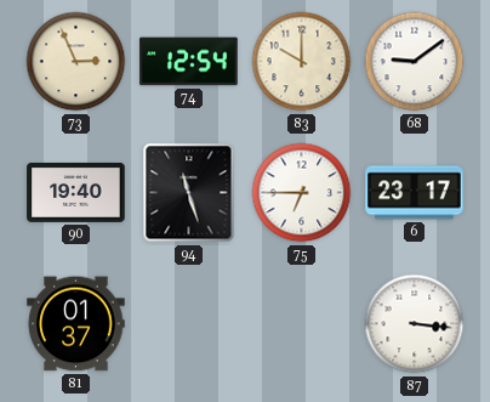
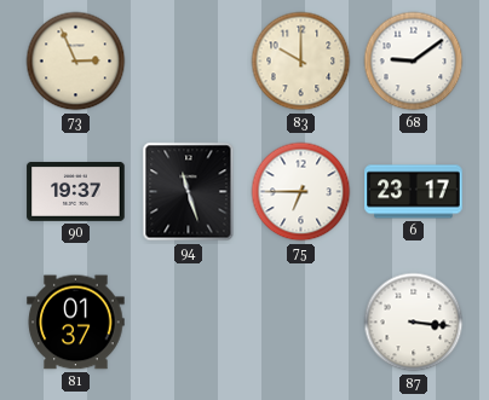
74: 12:54 -> none
90: 19:40 -> 19:37
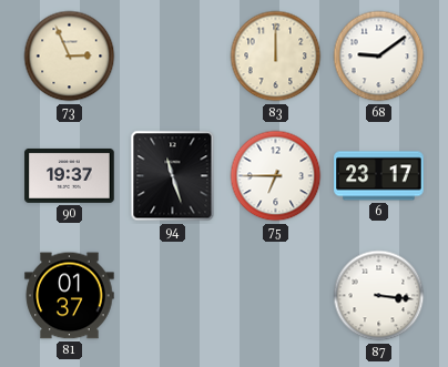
83: 10:00 -> 12:00
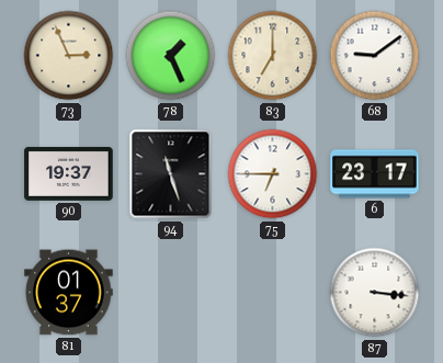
78: none -> 1:26
83: 12:00 -> 7:00
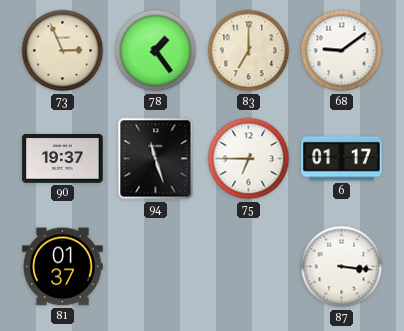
78: 1:26 -> 1:24
6: 23:17 -> 01:17
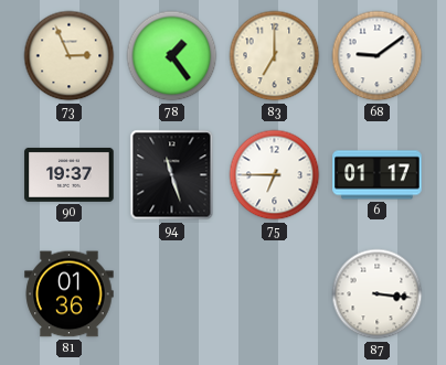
81: 01:37 -> 01:36
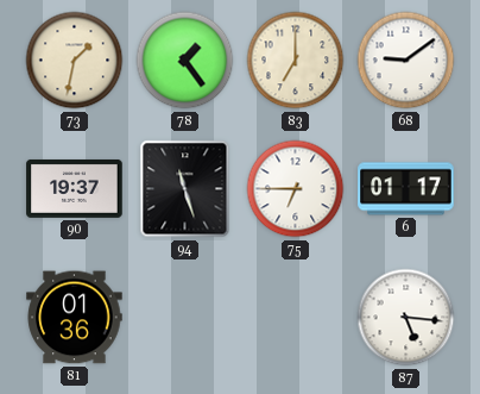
73: 2:56 -> 1:32
87: 3:16 -> 5:16
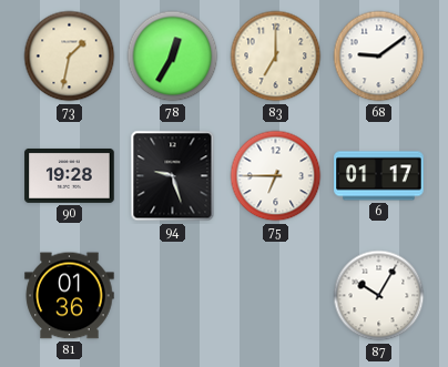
78: 1:24 -> 12:35
90: 19:37 -> 19:28
94: 11:27 -> 9:27
87: 5:16 -> 10:05
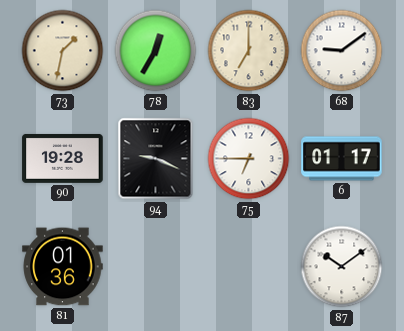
94: 9:27 -> 9:19
87: 10:05 -> 10:09
